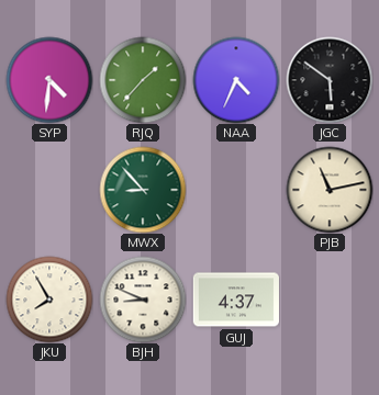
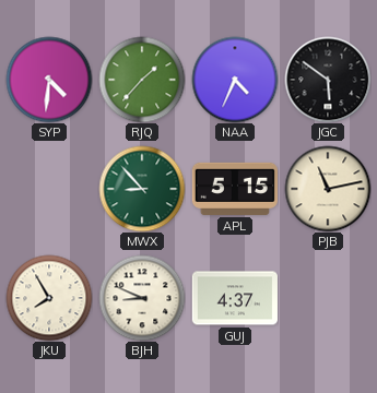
APL: none -> 5:15
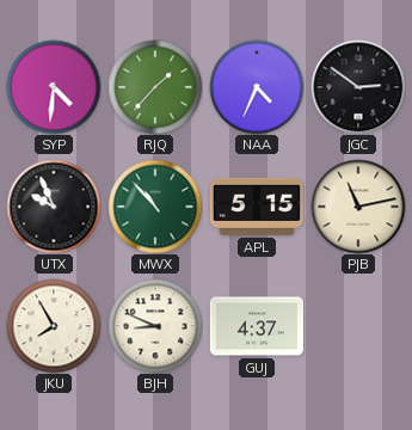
JGC: 5:51 -> 2:51
UTX: none -> 9:56
MWX: 8:53 -> 10:53
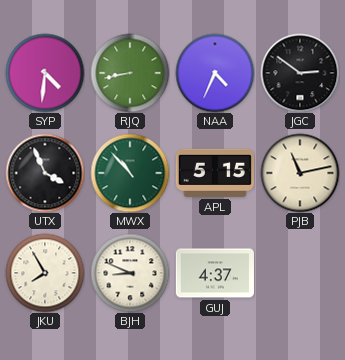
RJQ: 1:37 -> 8:43
UTX: 9:56 -> 3:56
